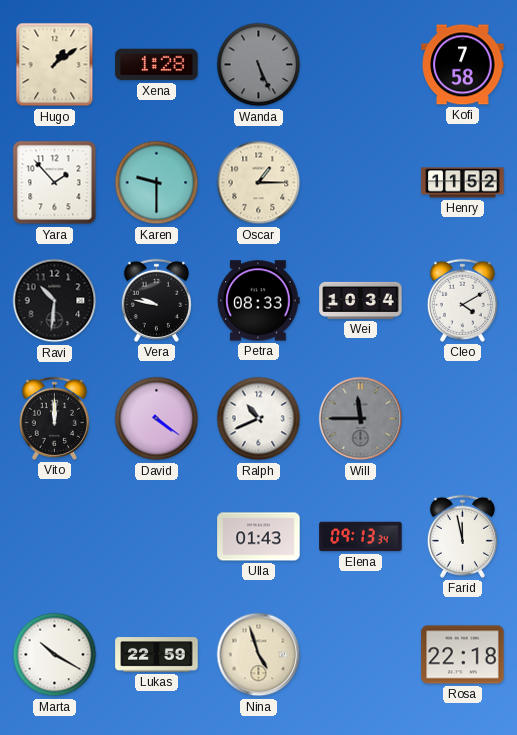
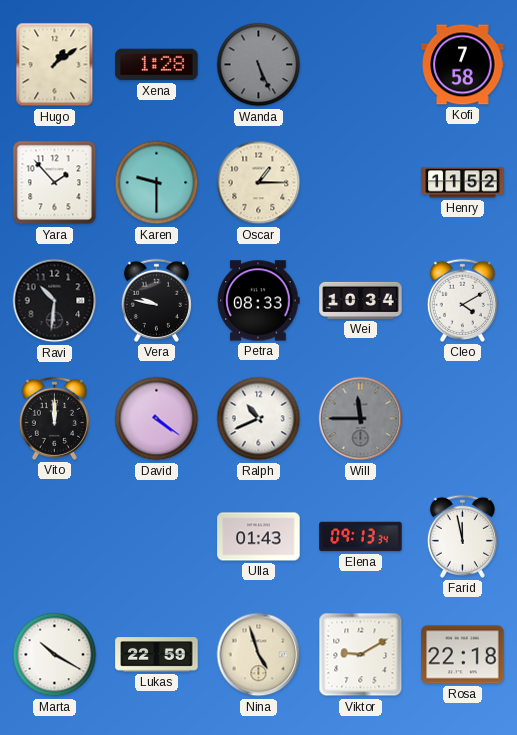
Viktor: none -> 9:10
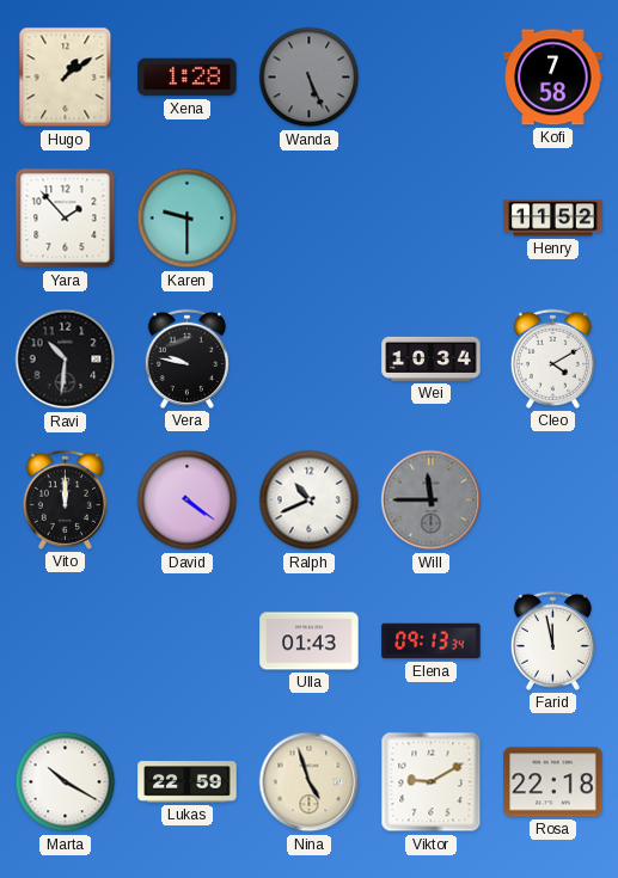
Oscar: 1:15 -> none
Petra: 08:33 -> none
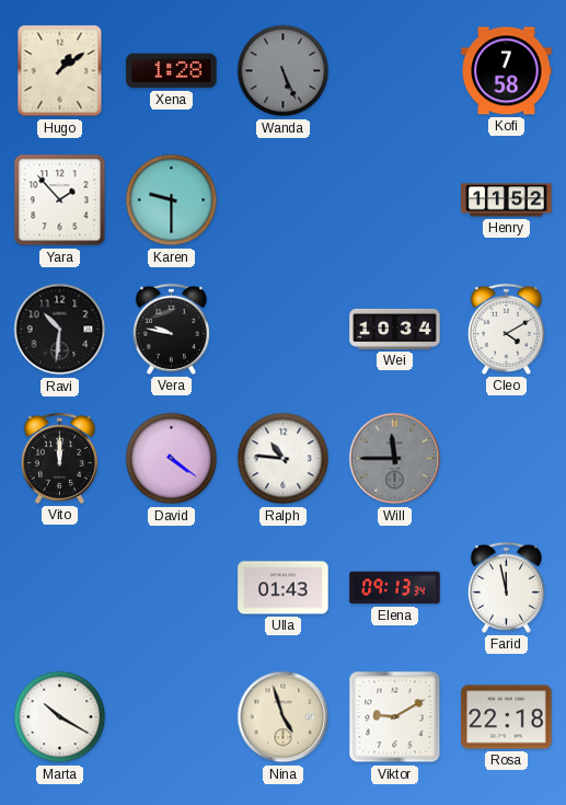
Ralph: 10:41 -> 10:46
Lukas: 22:59 -> none
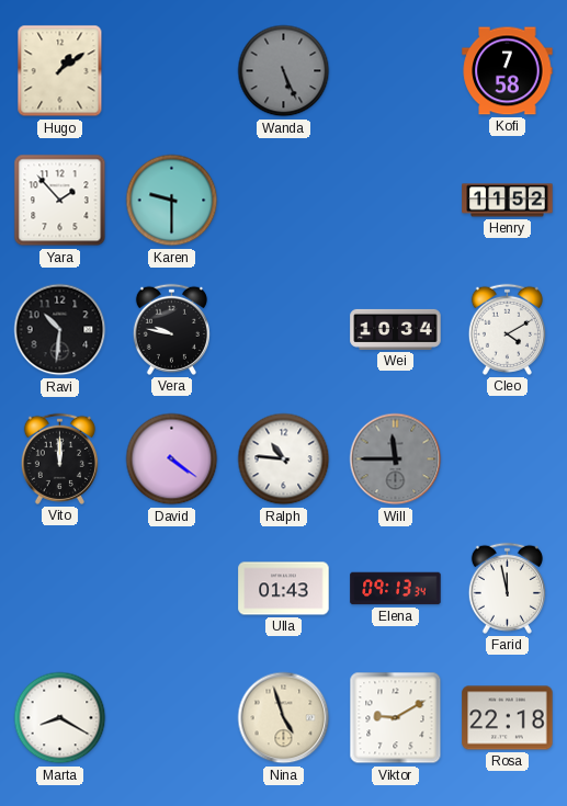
Xena: 1:28 -> none
Marta: 10:20 -> 8:20
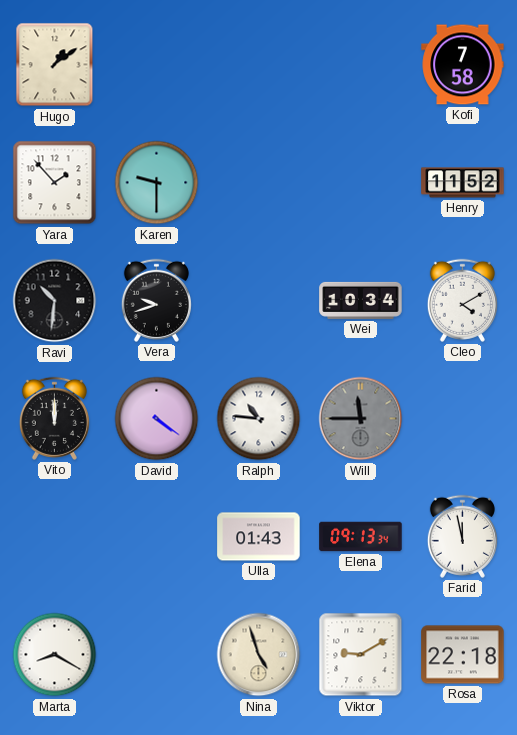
Wanda: 5:26 -> none
Vera: 9:47 -> 9:42
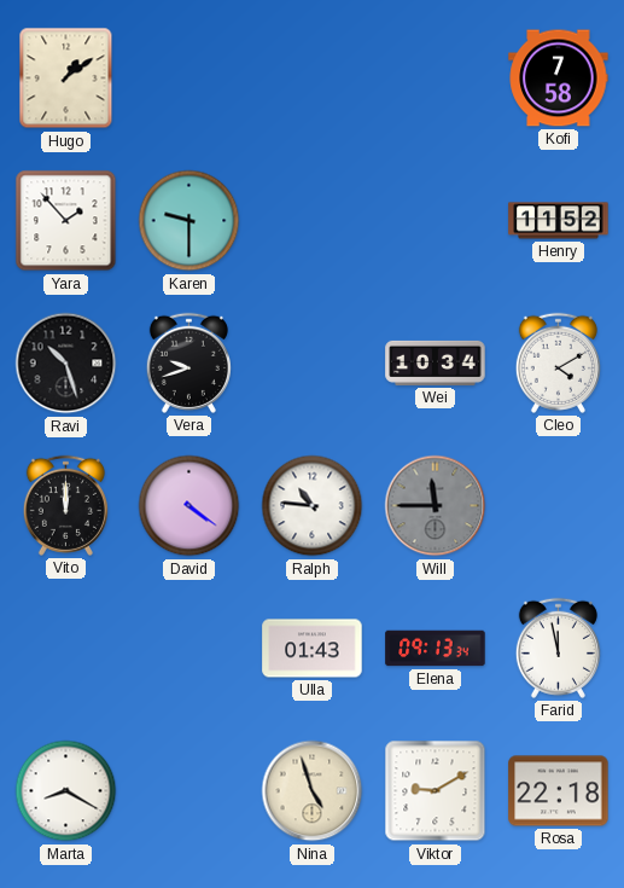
Ravi: 10:31 -> 10:27
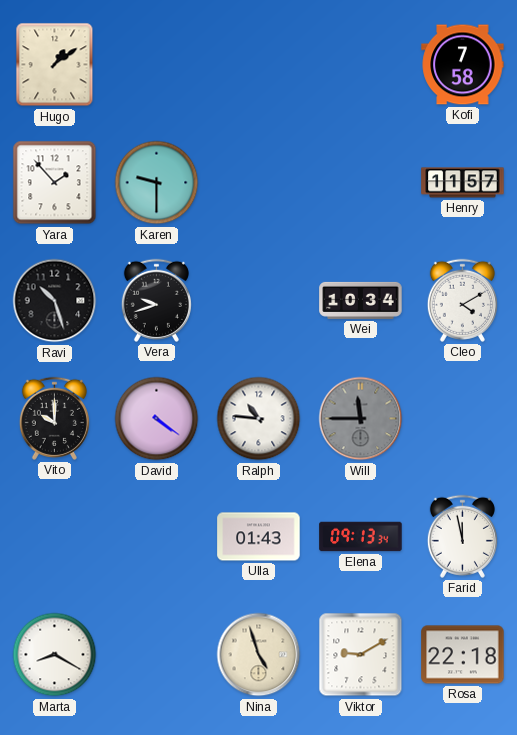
Henry: 11:52 -> 11:57
Vito: 12:00 -> 10:00
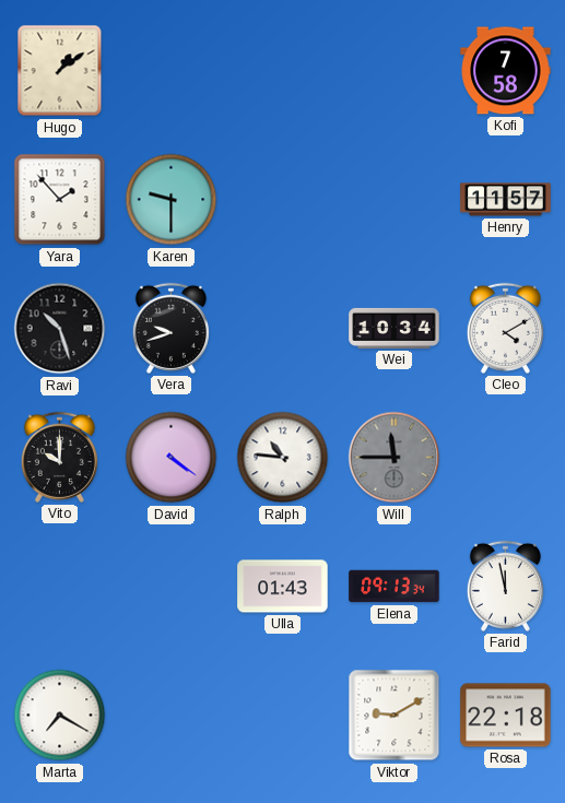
Marta: 8:20 -> 7:20
Nina: 4:57 -> none
